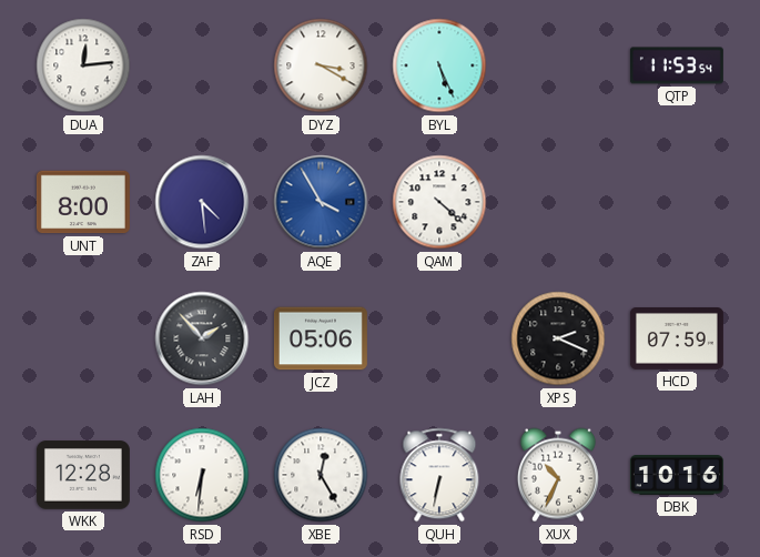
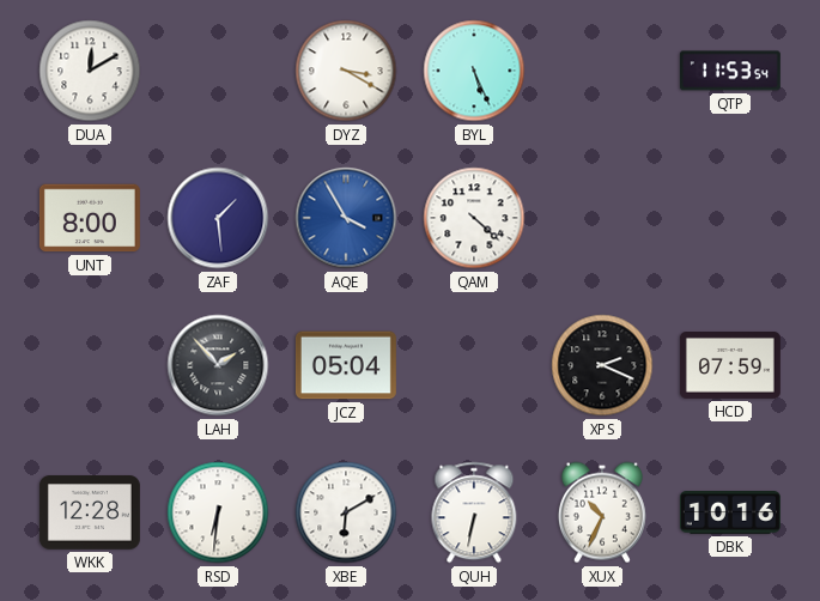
DUA: 12:14 -> 12:10
ZAF: 4:29 -> 1:29
JCZ: 05:06 -> 05:04
XBE: 12:25 -> 6:10
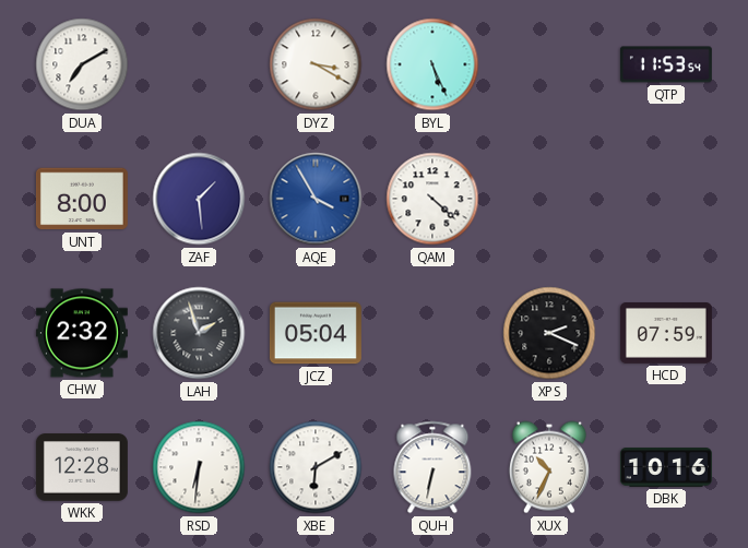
DUA: 12:10 -> 7:10
CHW: none -> 2:32
LAH: 1:53 -> 1:57
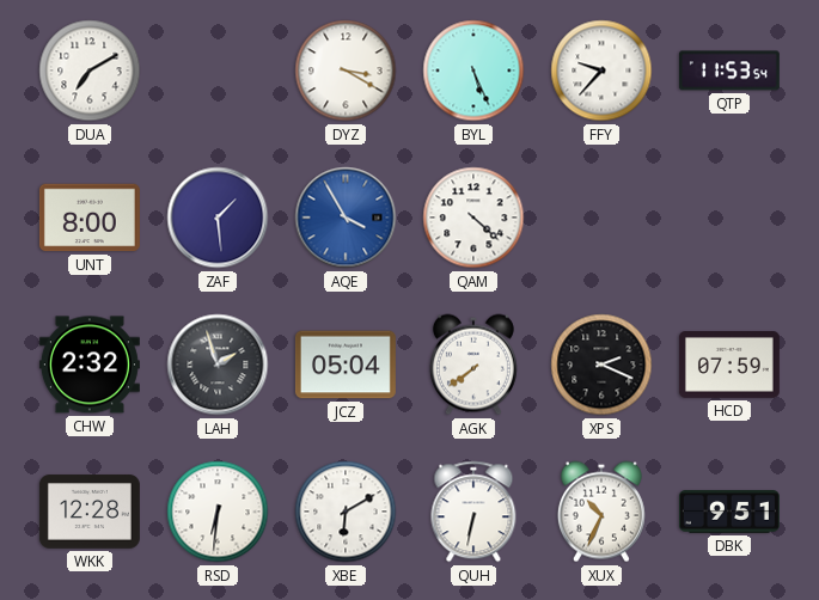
FFY: none -> 9:37
AGK: none -> 7:39
DBK: 10:16 -> 9:51
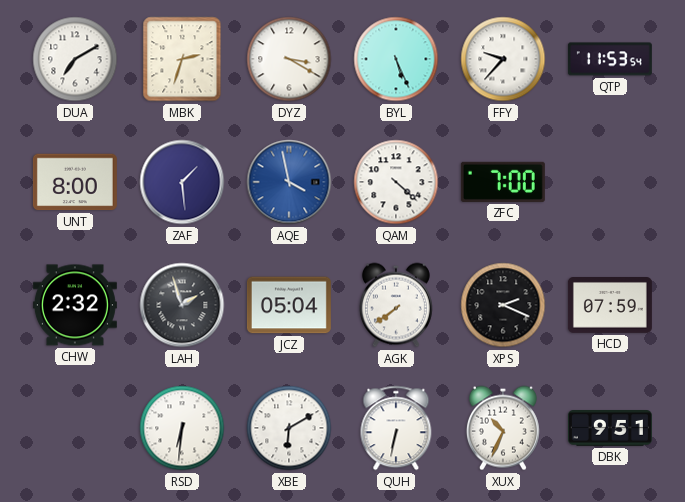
MBK: none -> 2:33
AQE: 3:55 -> 3:58
ZFC: none -> 7:00
WKK: 12:28 -> none
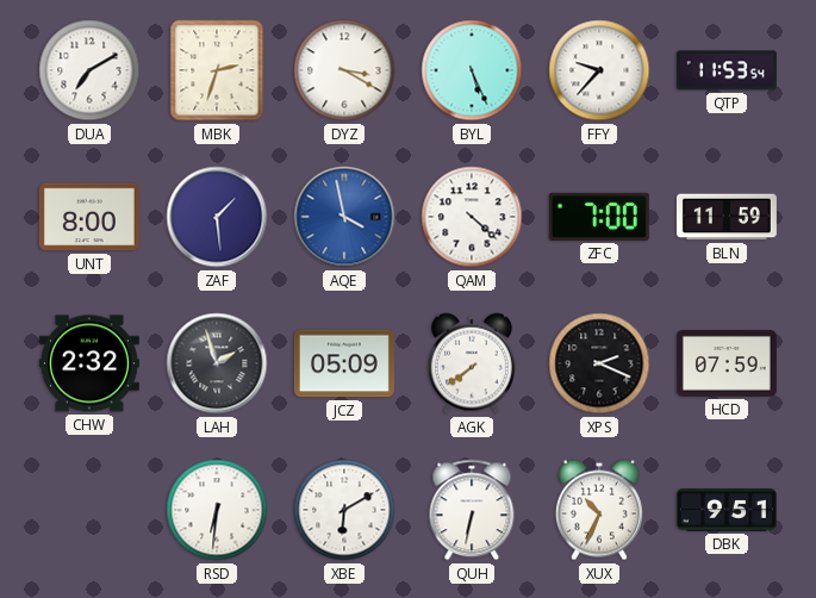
BLN: none -> 11:59
JCZ: 05:04 -> 05:09
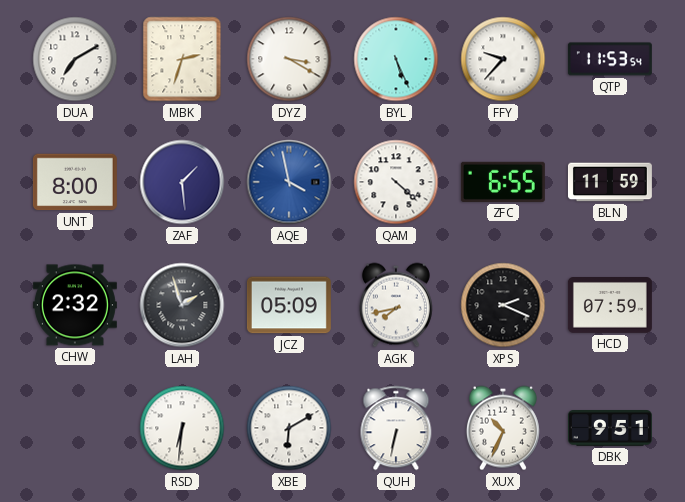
ZFC: 7:00 -> 6:55
AGK: 7:39 -> 7:43
